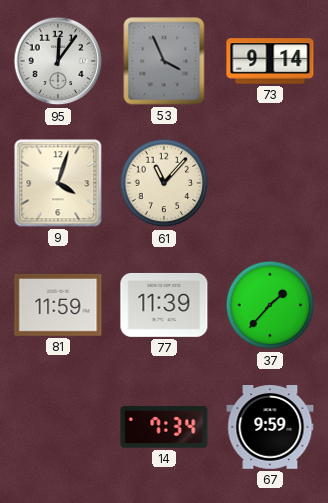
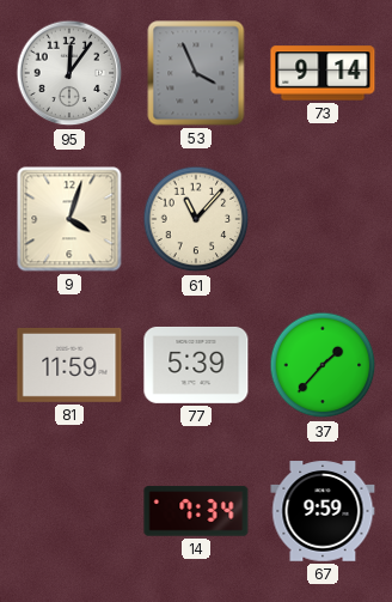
77: 11:39 -> 5:39
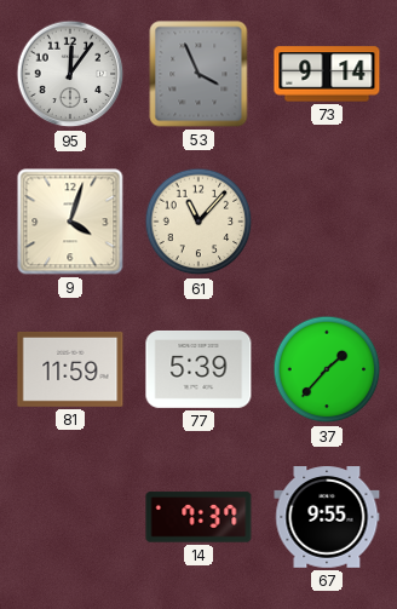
14: 7:34 -> 7:37
67: 9:59 -> 9:55
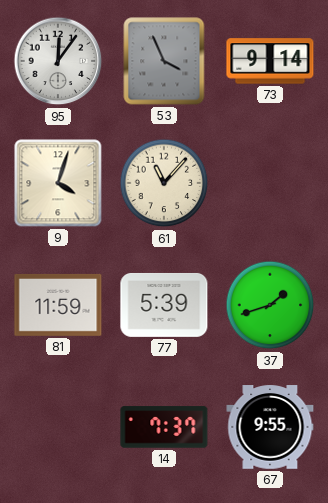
37: 1:37 -> 1:42
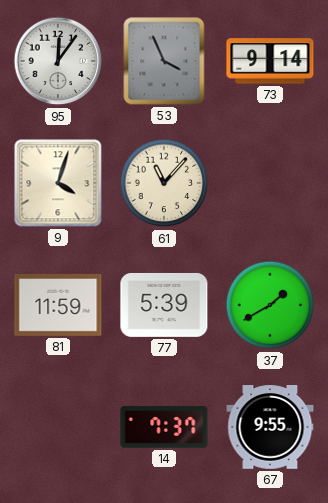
37: 1:42 -> 1:40
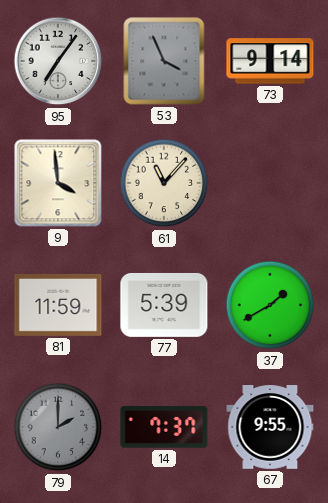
95: 12:06 -> 7:06
9: 4:03 -> 3:59
79: none -> 2:00
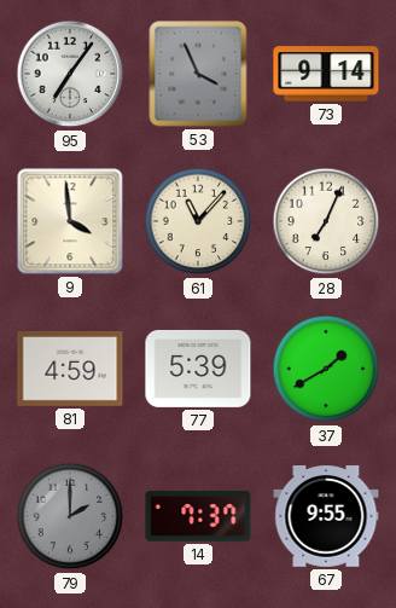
28: none -> 7:04
81: 11:59 -> 4:59
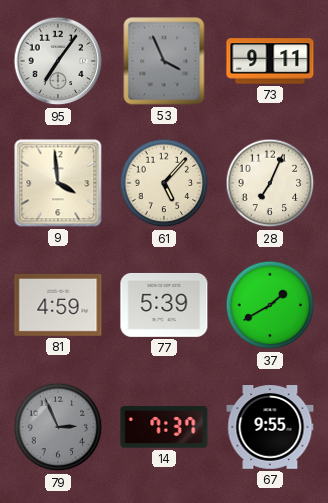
73: 9:14 -> 9:11
61: 11:07 -> 5:07
79: 2:00 -> 2:56
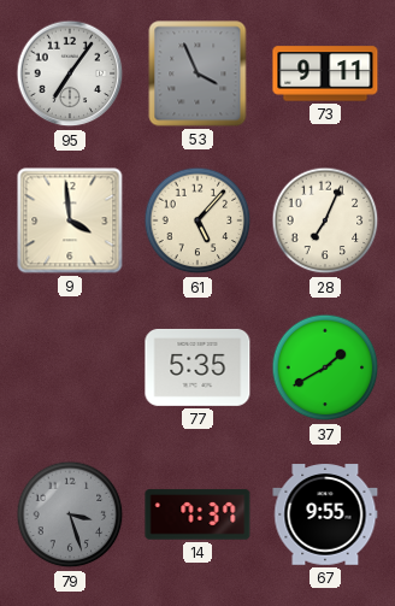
81: 4:59 -> none
77: 5:39 -> 5:35
79: 2:56 -> 3:27
